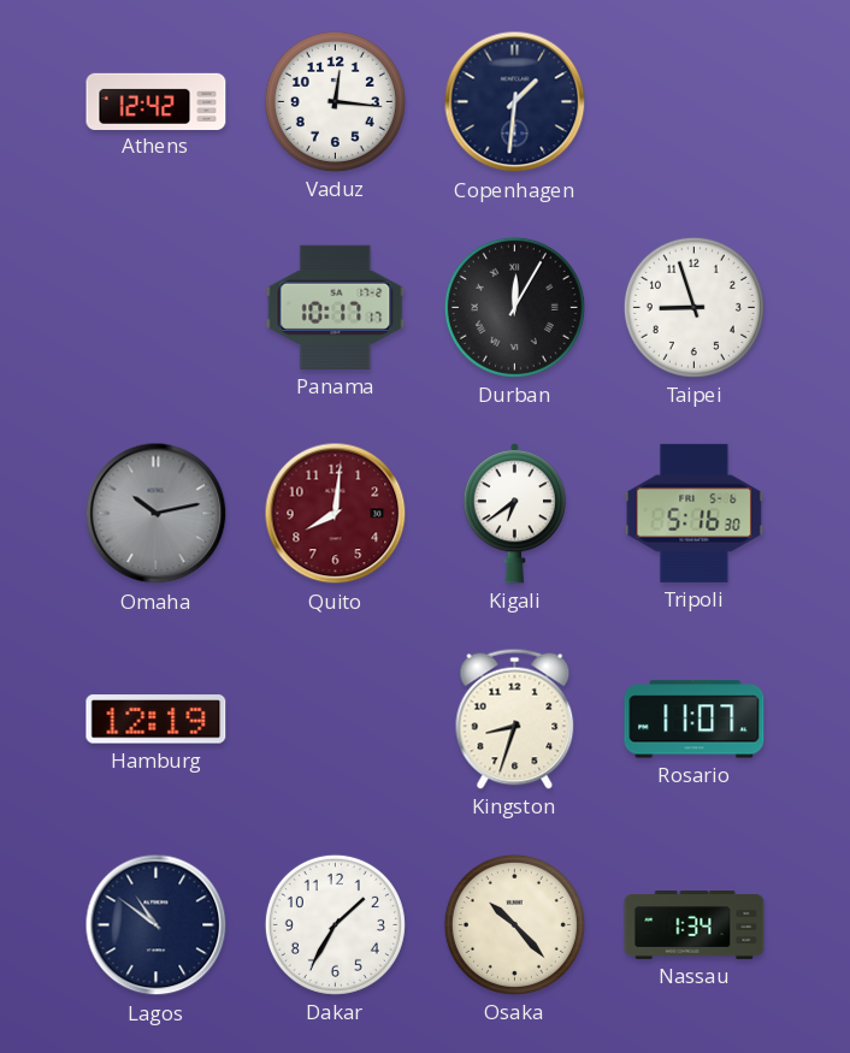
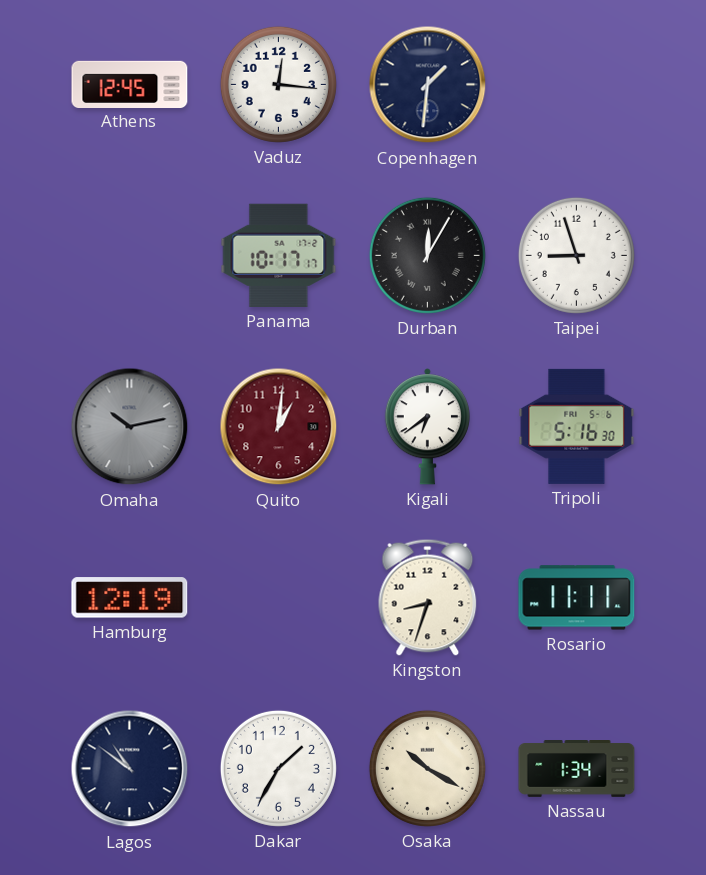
Athens: 12:42 -> 12:45
Quito: 8:01 -> 1:01
Rosario: 11:07 -> 11:11
Osaka: 10:23 -> 10:20
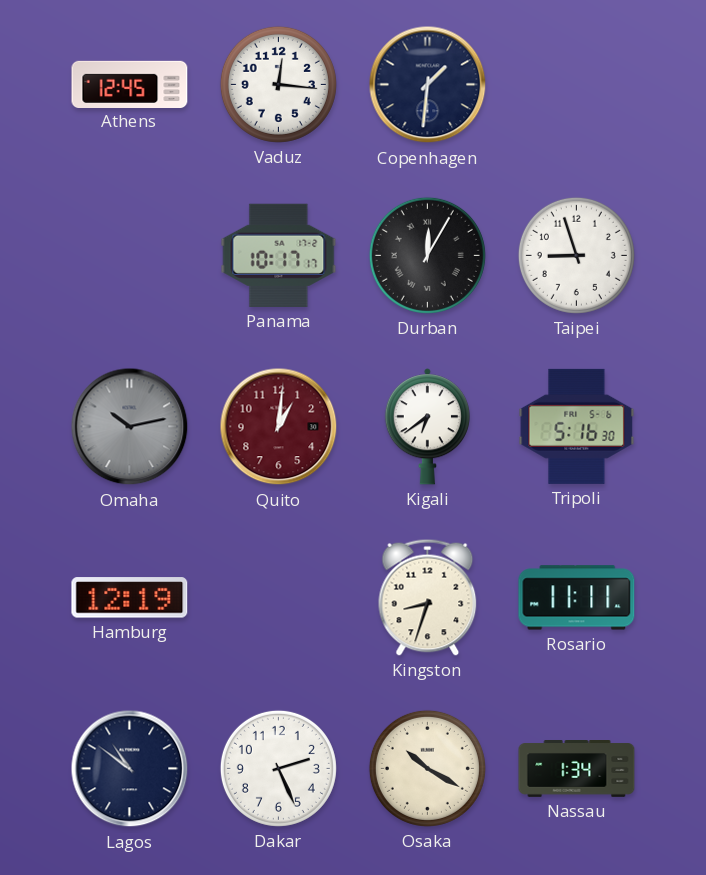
Dakar: 1:35 -> 2:26
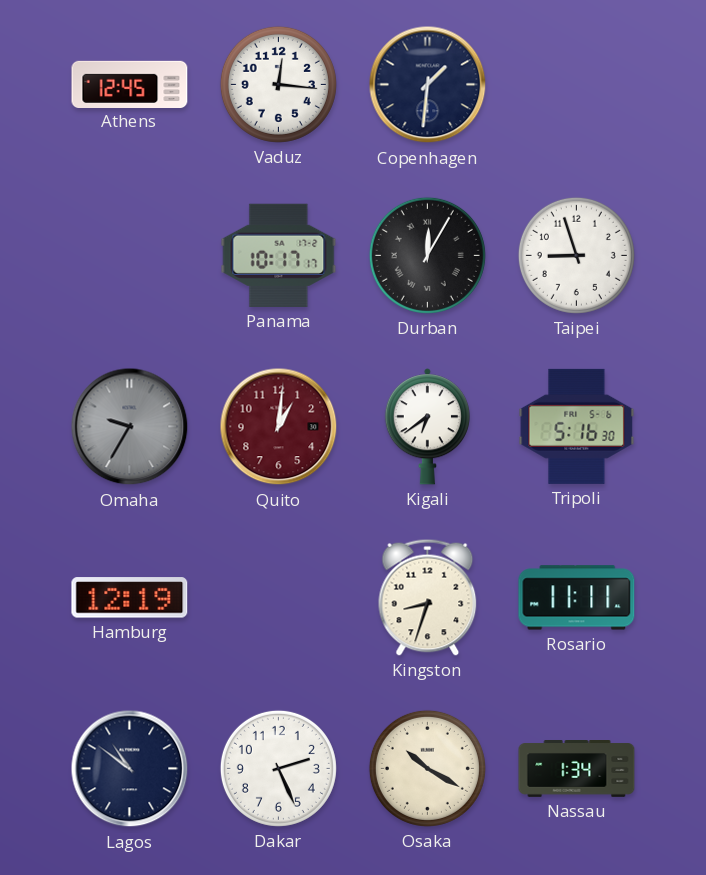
Omaha: 10:13 -> 9:35
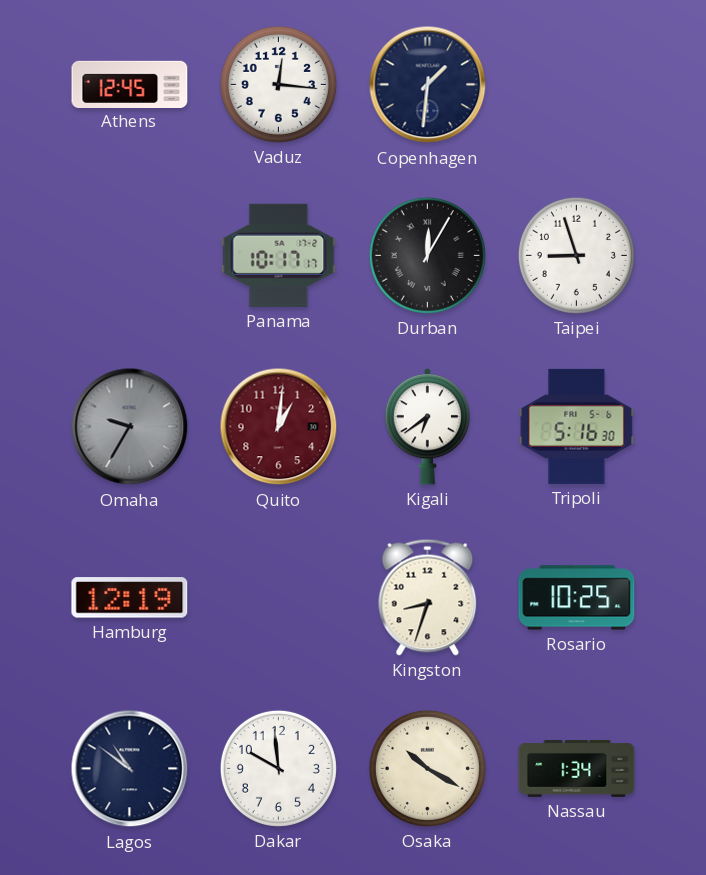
Rosario: 11:11 -> 10:25
Dakar: 2:26 -> 9:59
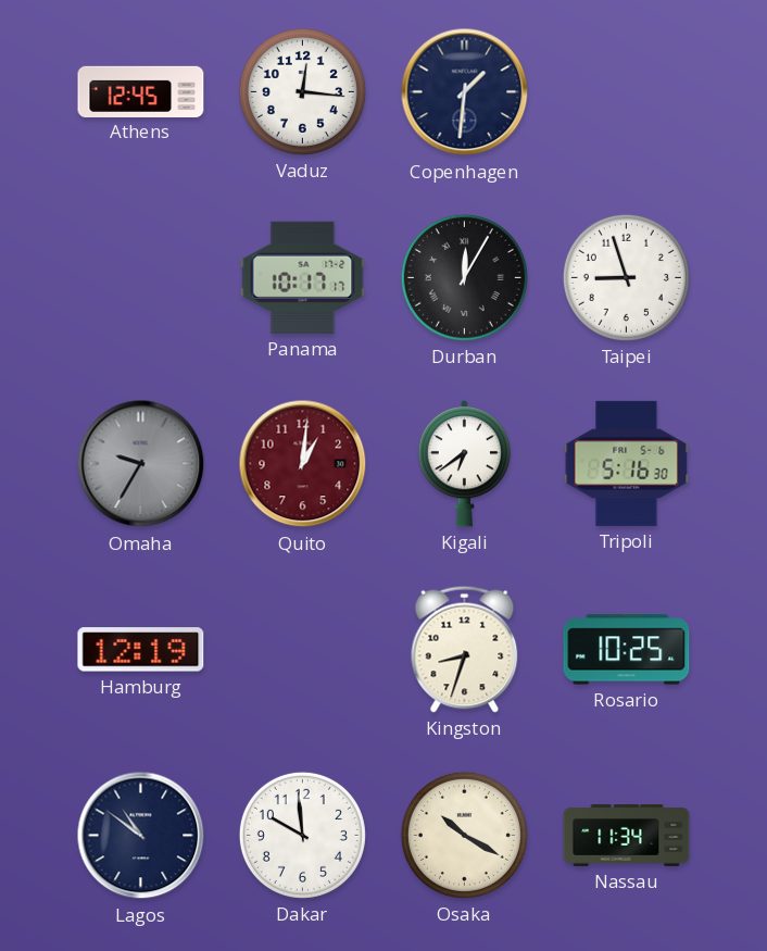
Nassau: 1:34 -> 11:34
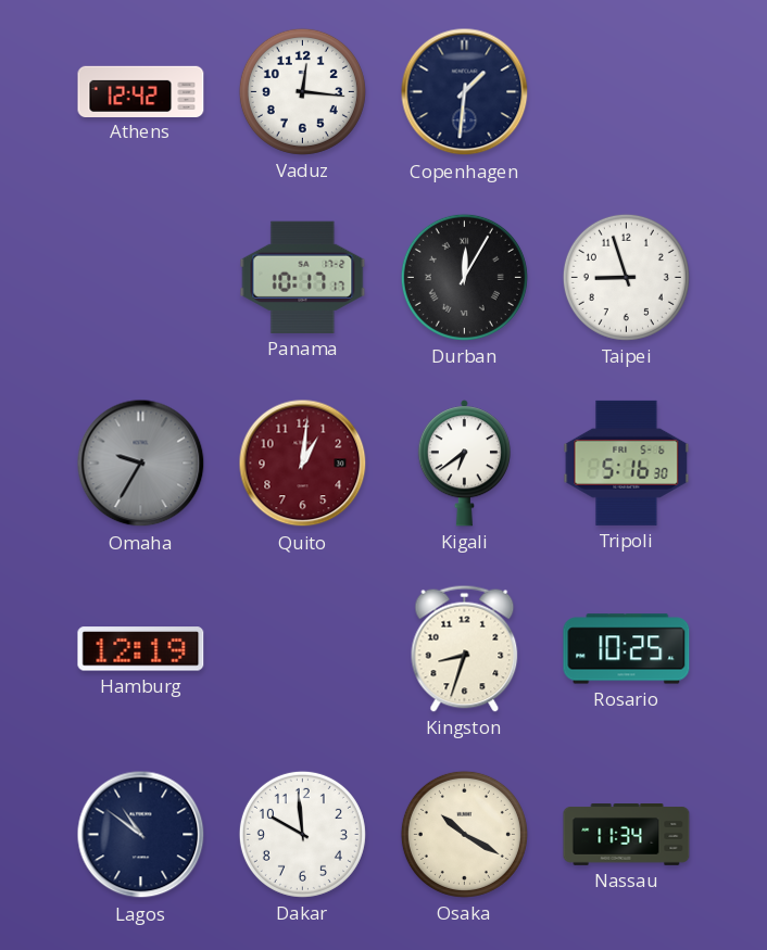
Athens: 12:45 -> 12:42
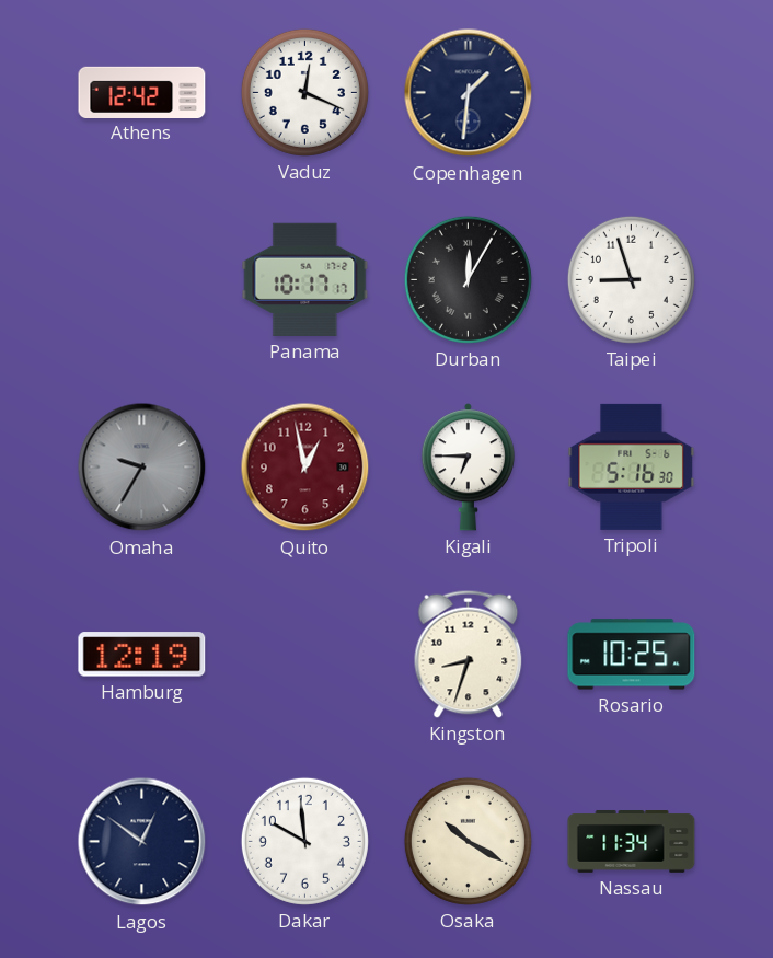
Vaduz: 12:16 -> 12:19
Quito: 1:01 -> 12:58
Kigali: 6:39 -> 6:45
Lagos: 10:51 -> 12:51
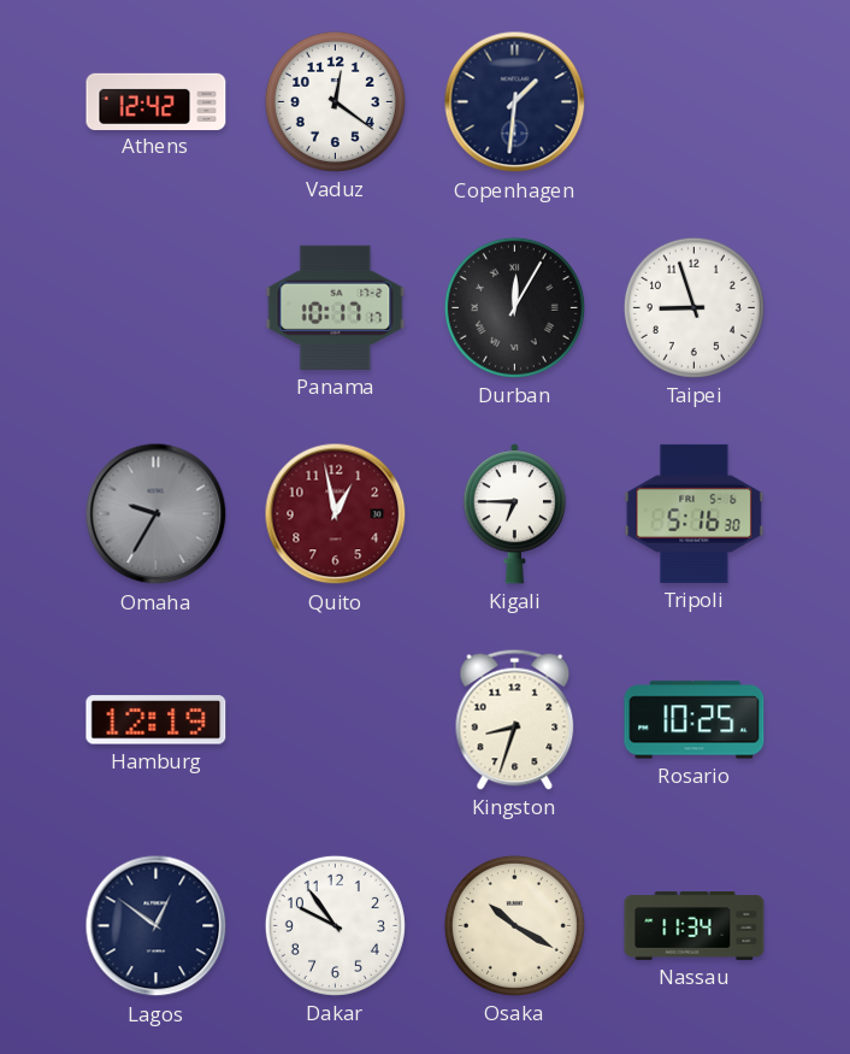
Vaduz: 12:19 -> 12:21
Dakar: 9:59 -> 9:54
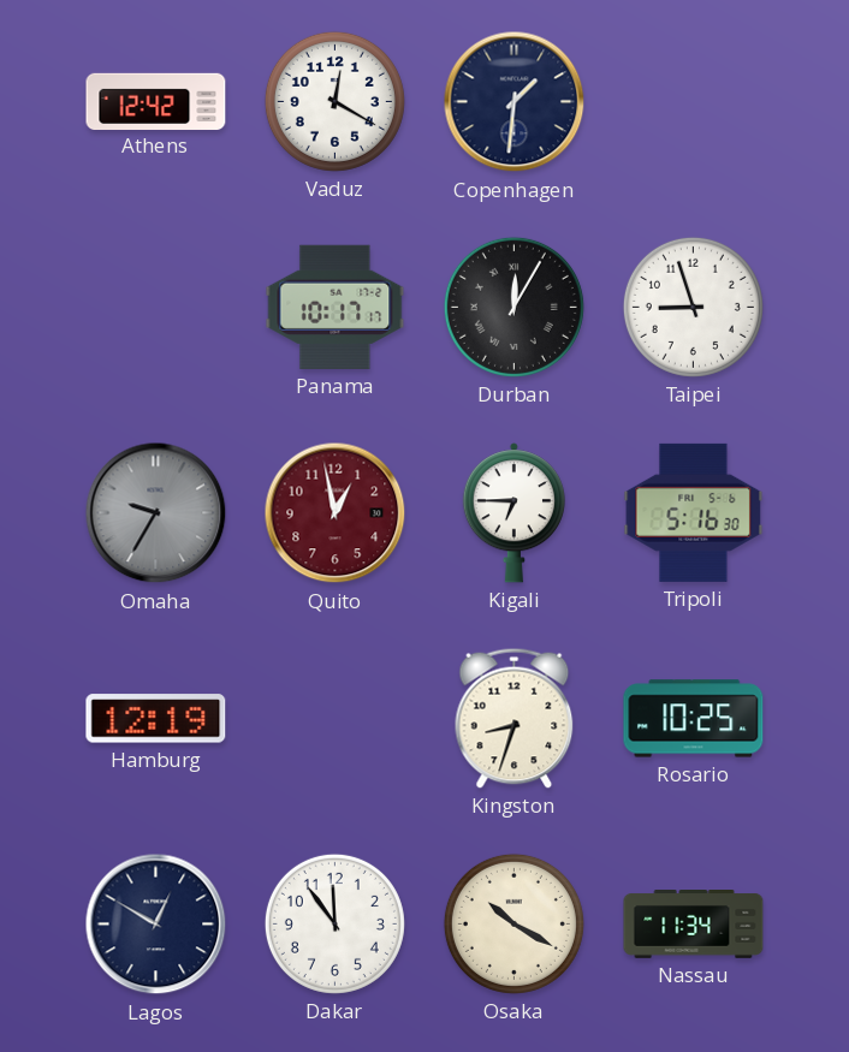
Vaduz: 12:21 -> 12:20
Lagos: 12:51 -> 12:50
Dakar: 9:54 -> 11:54
